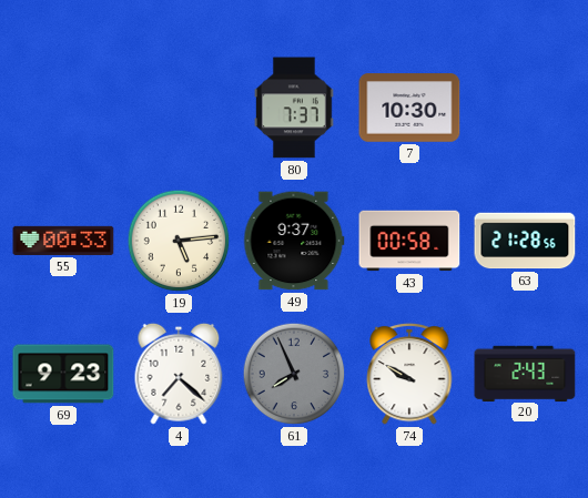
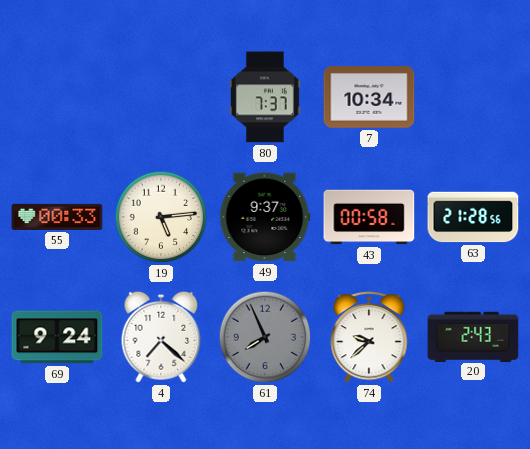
7: 10:30 -> 10:34
69: 9:23 -> 9:24
74: 9:50 -> 9:38
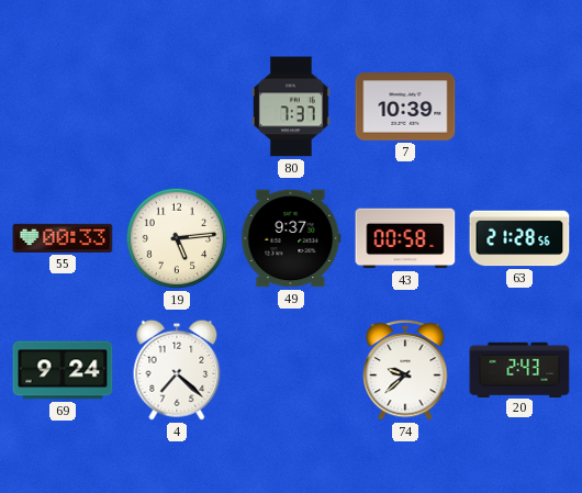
7: 10:34 -> 10:39
61: 7:56 -> none
